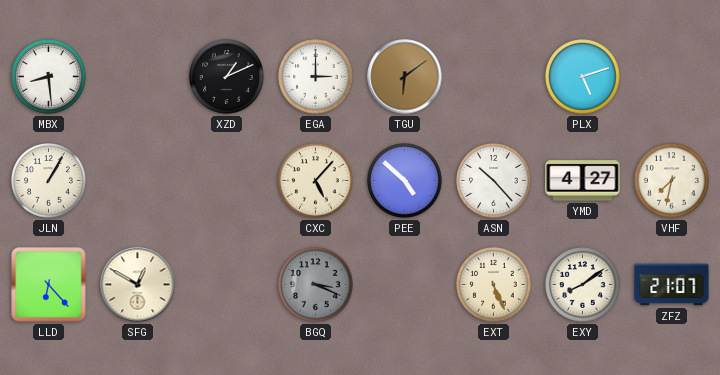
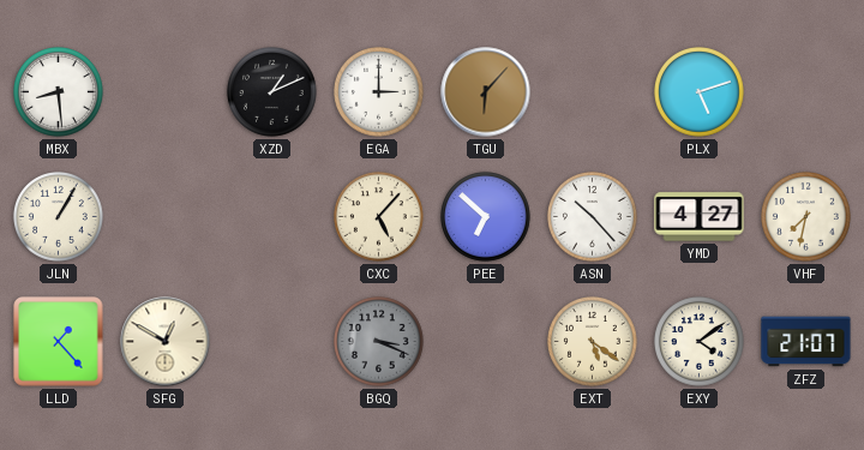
TGU: 6:09 -> 6:07
PEE: 4:52 -> 6:52
LLD: 6:23 -> 1:23
EXT: 5:26 -> 5:21
EXY: 8:09 -> 4:09
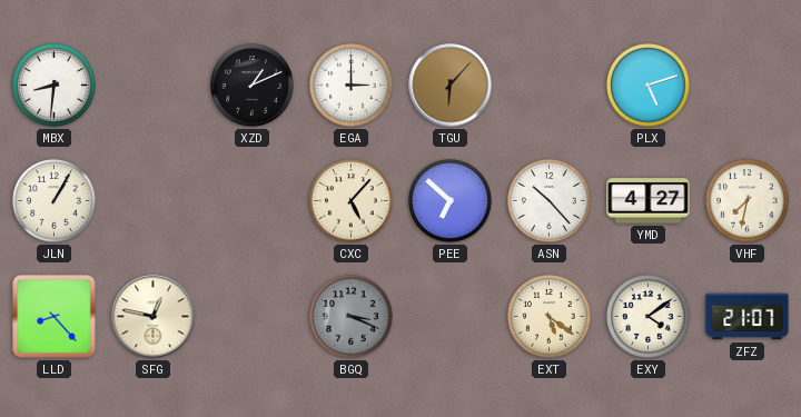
MBX: 8:29 -> 8:31
LLD: 1:23 -> 8:23
SFG: 12:50 -> 12:47
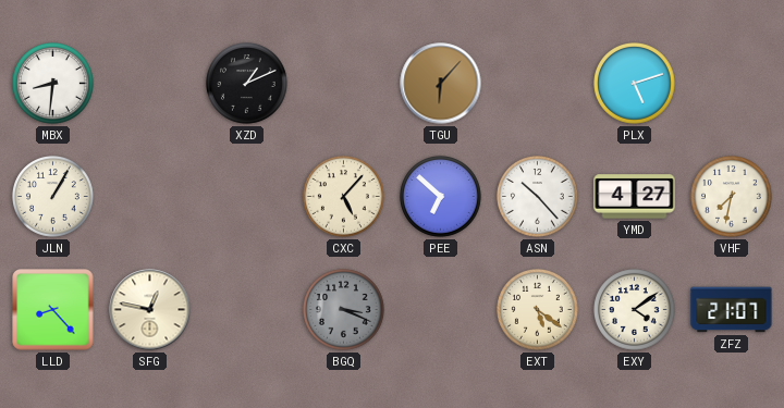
EGA: 3:00 -> none
